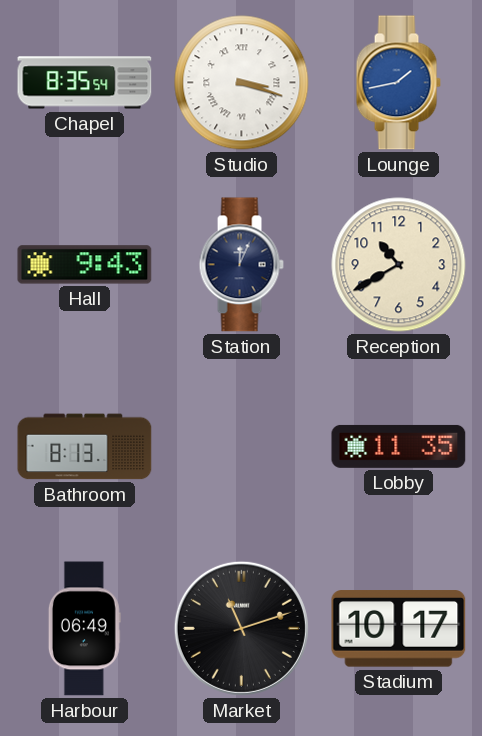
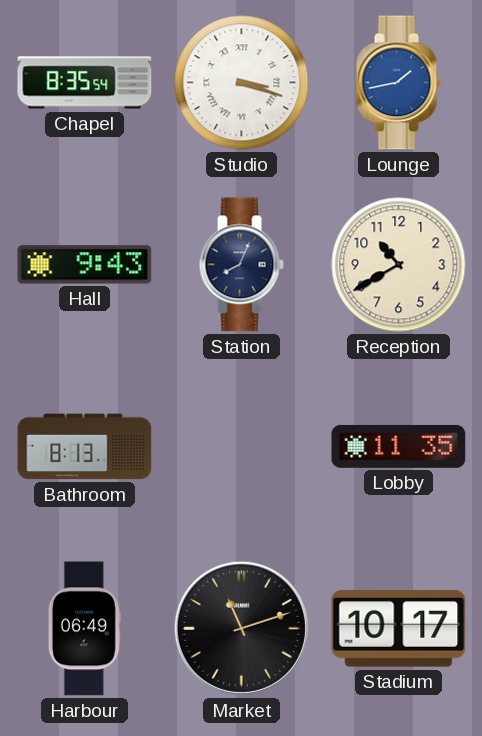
Station: 12:04 -> 8:04
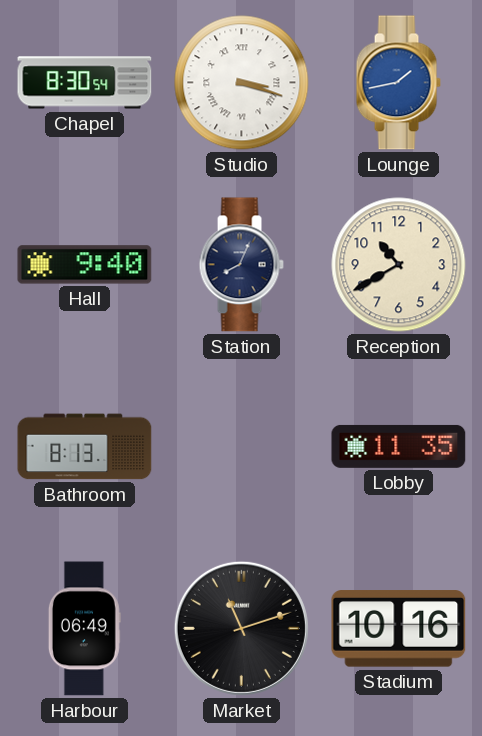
Chapel: 8:35 -> 8:30
Hall: 9:43 -> 9:40
Stadium: 10:17 -> 10:16
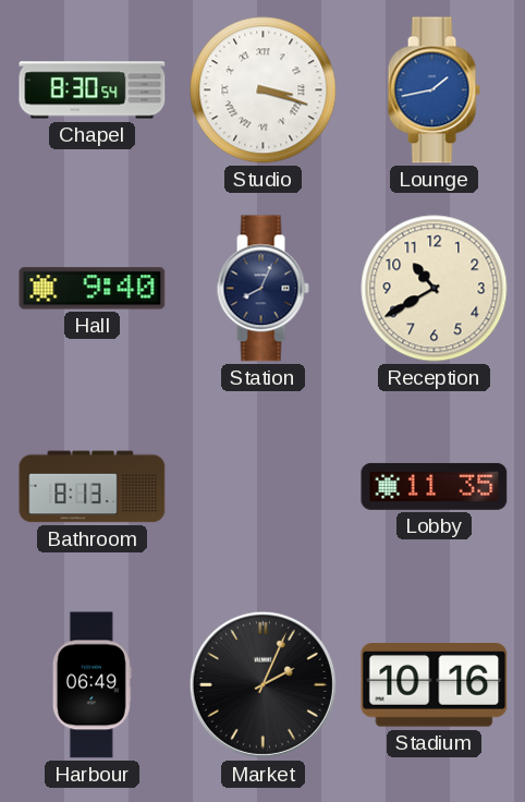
Market: 11:12 -> 2:04
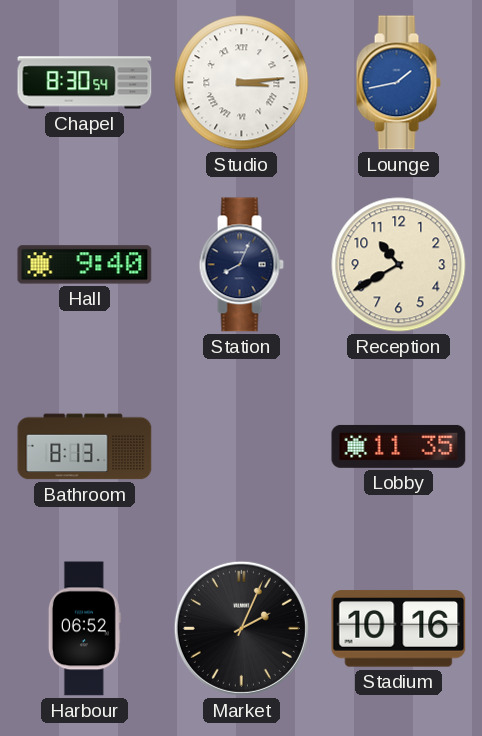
Studio: 3:18 -> 3:14
Harbour: 06:49 -> 06:52
